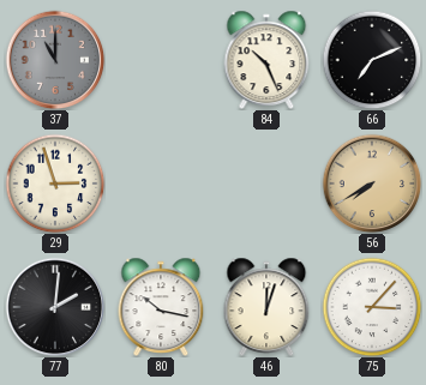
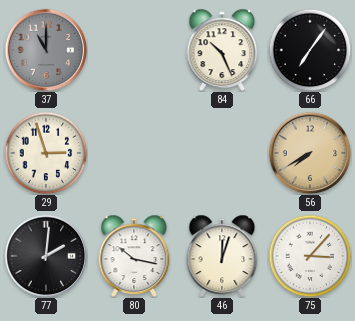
66: 7:11 -> 7:06
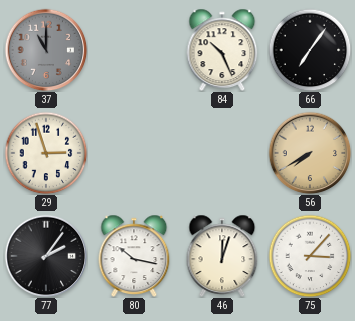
77: 2:01 -> 2:06
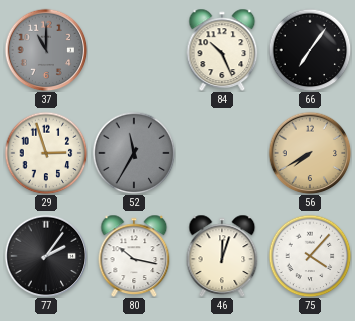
52: none -> 11:35
75: 3:07 -> 4:07
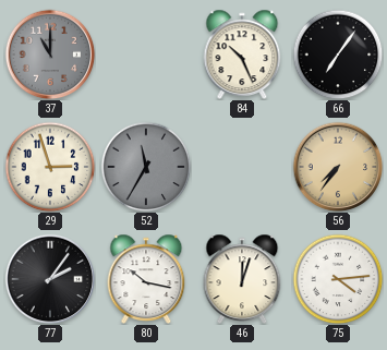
56: 7:40 -> 7:36
75: 4:07 -> 4:14
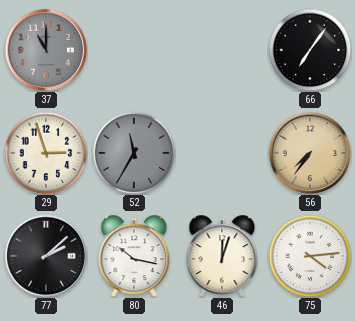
84: 10:26 -> none
77: 2:06 -> 2:08
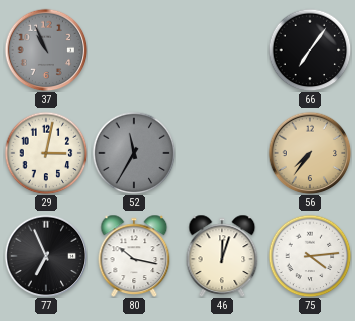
37: 11:00 -> 10:56
29: 2:57 -> 3:02
77: 2:08 -> 6:56
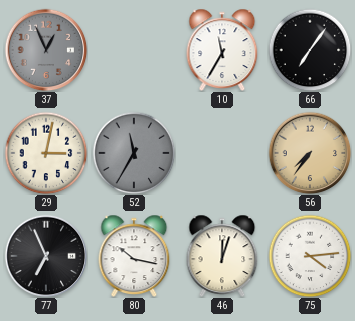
37: 10:56 -> 12:56
10: none -> 11:35
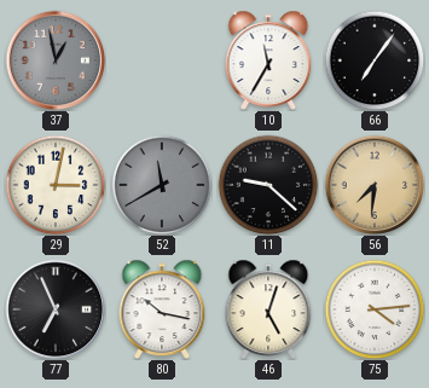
37: 12:56 -> 12:58
52: 11:35 -> 11:40
11: none -> 9:22
56: 7:36 -> 7:31
46: 12:03 -> 5:03
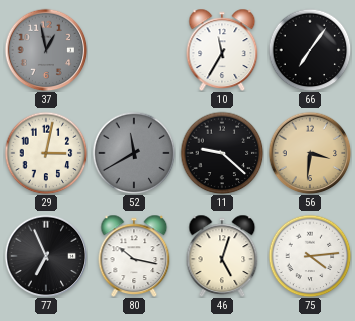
56: 7:31 -> 3:31
